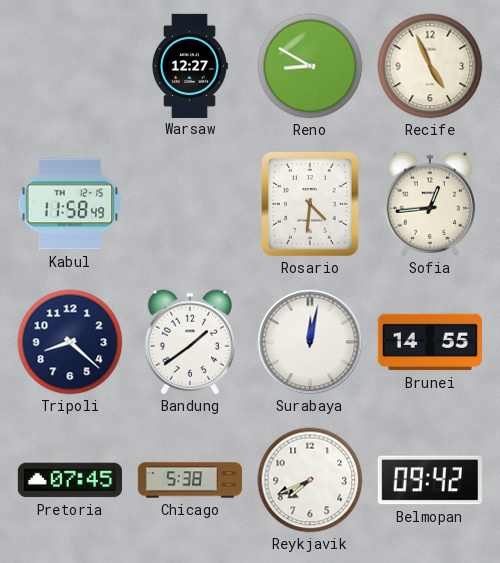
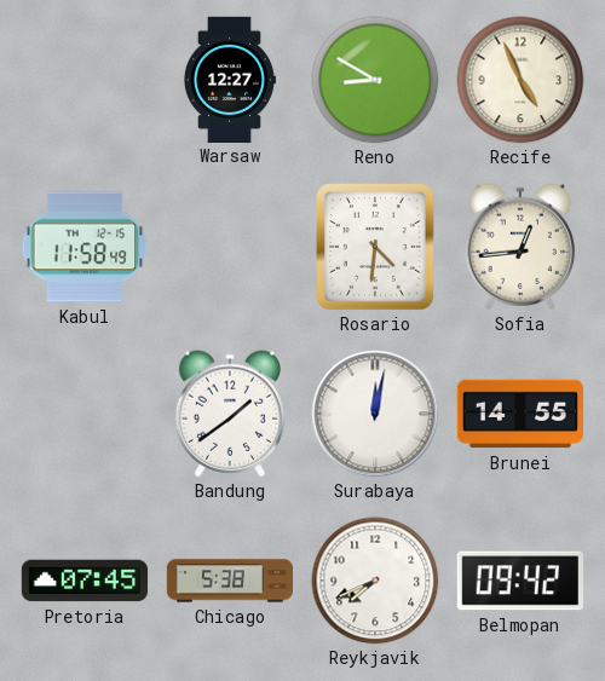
Tripoli: 8:22 -> none
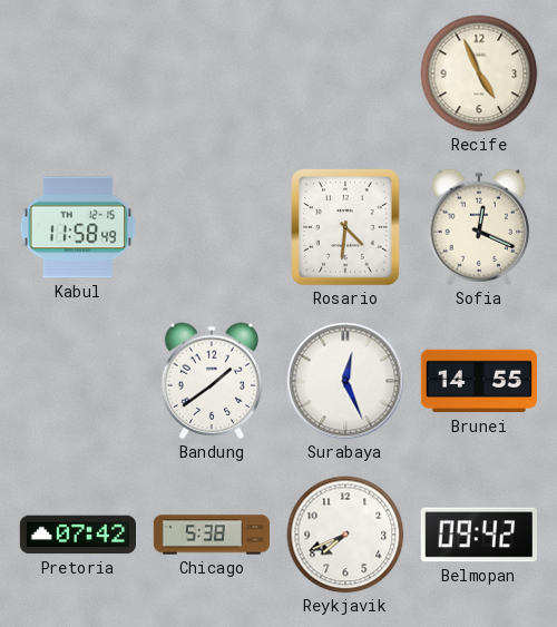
Warsaw: 12:27 -> none
Reno: 8:50 -> none
Sofia: 12:44 -> 12:19
Surabaya: 12:02 -> 12:26
Pretoria: 07:45 -> 07:42
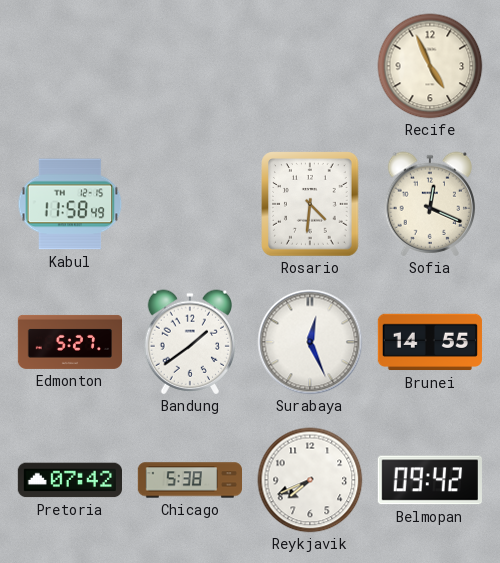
Edmonton: none -> 5:27
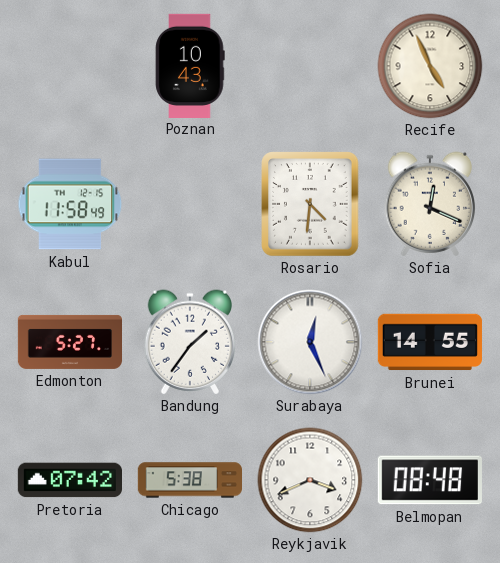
Poznan: none -> 10:43
Bandung: 1:39 -> 1:36
Reykjavik: 7:41 -> 3:41
Belmopan: 09:42 -> 08:48
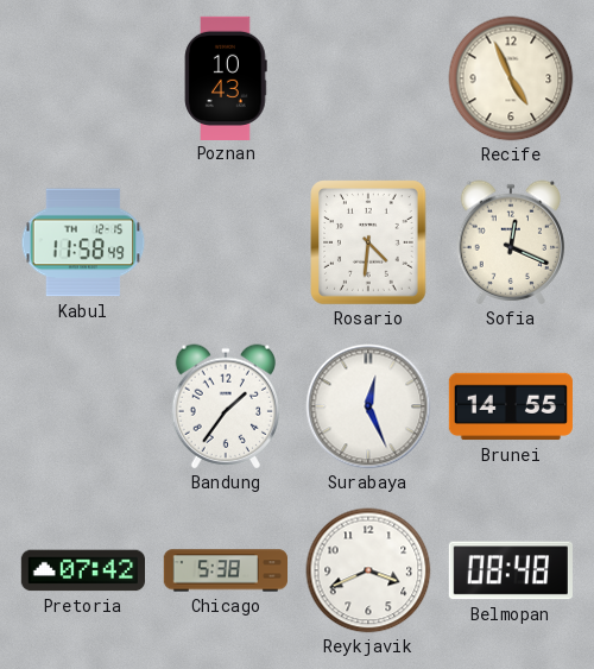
Edmonton: 5:27 -> none
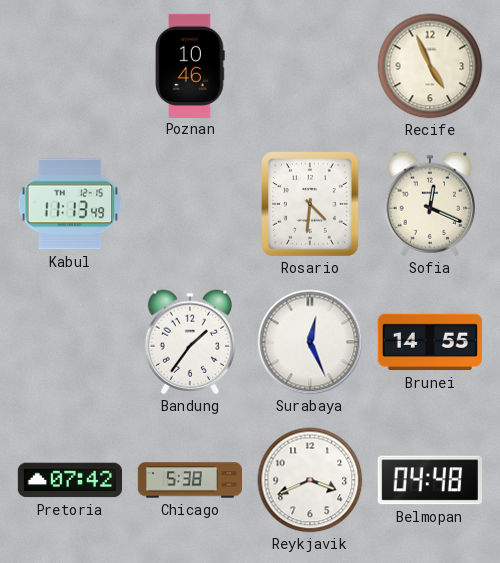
Poznan: 10:43 -> 10:46
Kabul: 11:58 -> 11:13
Belmopan: 08:48 -> 04:48
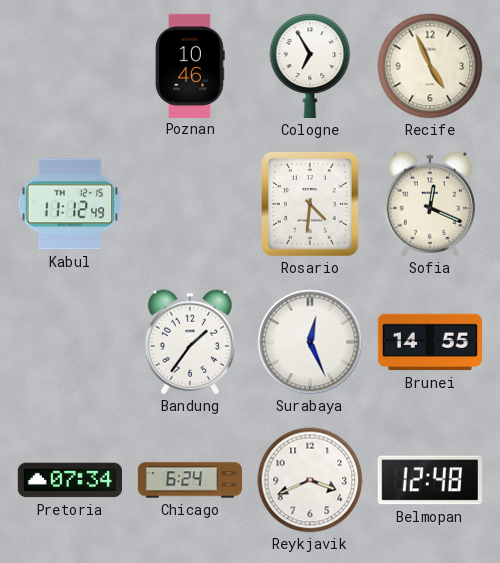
Cologne: none -> 6:55
Kabul: 11:13 -> 11:12
Pretoria: 07:42 -> 07:34
Chicago: 5:38 -> 6:24
Belmopan: 04:48 -> 12:48
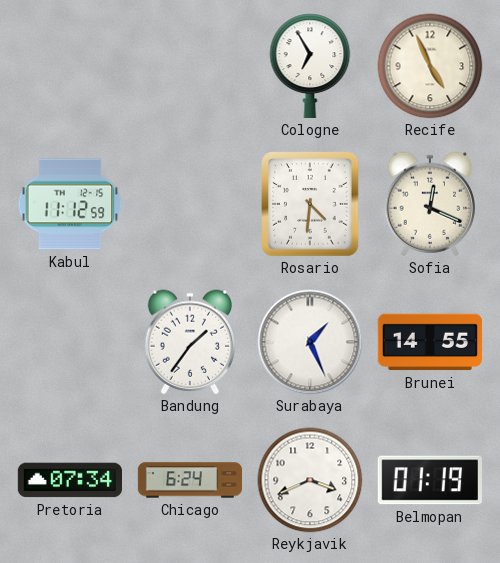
Poznan: 10:46 -> none
Kabul: 11:12:49 -> 11:12:59
Surabaya: 12:26 -> 1:26
Belmopan: 12:48 -> 01:19
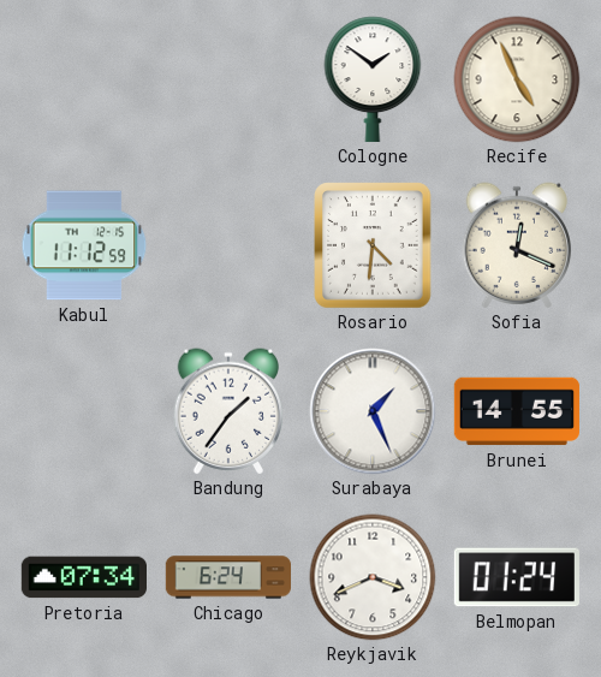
Cologne: 6:55 -> 1:51
Belmopan: 01:19 -> 01:24
